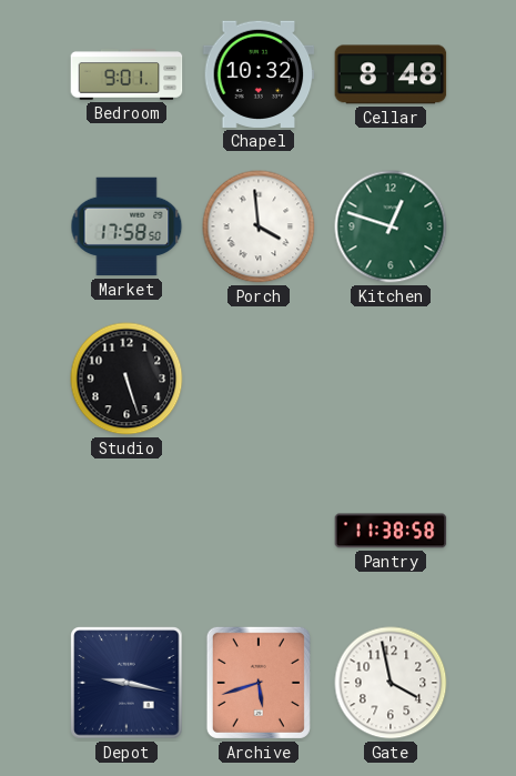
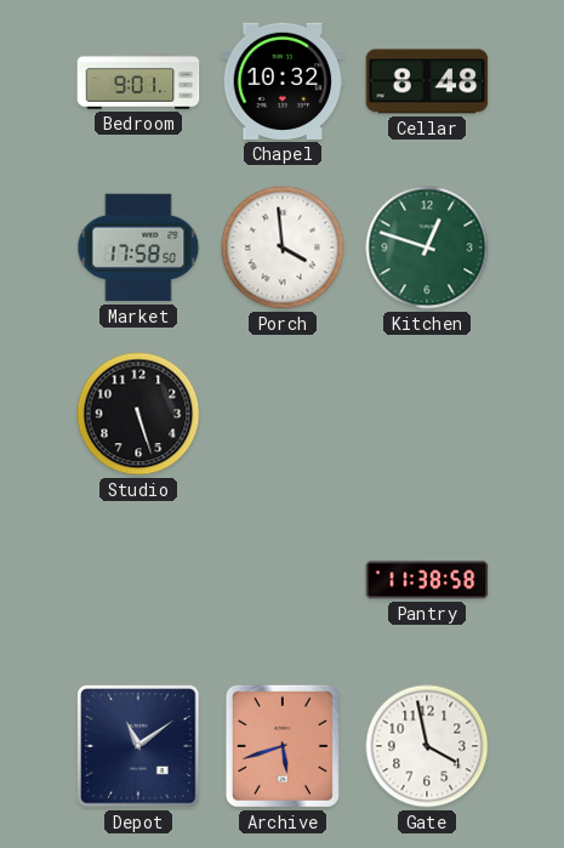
Depot: 9:17 -> 11:09
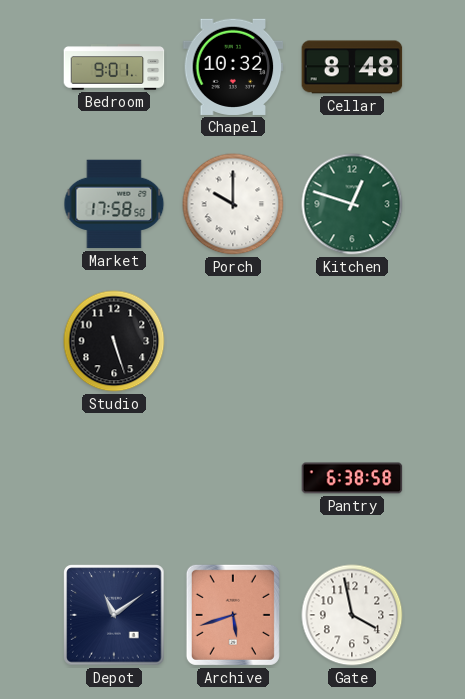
Porch: 3:59 -> 10:00
Pantry: 11:38 -> 6:38
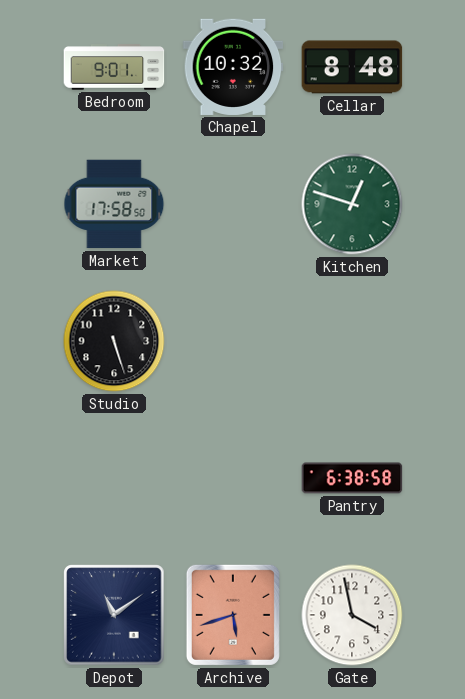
Porch: 10:00 -> none
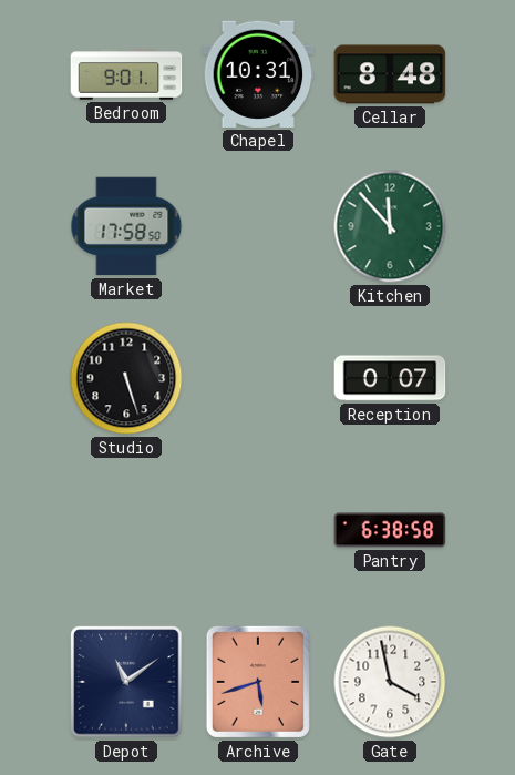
Chapel: 10:32 -> 10:31
Kitchen: 12:48 -> 11:53
Reception: none -> 0:07
